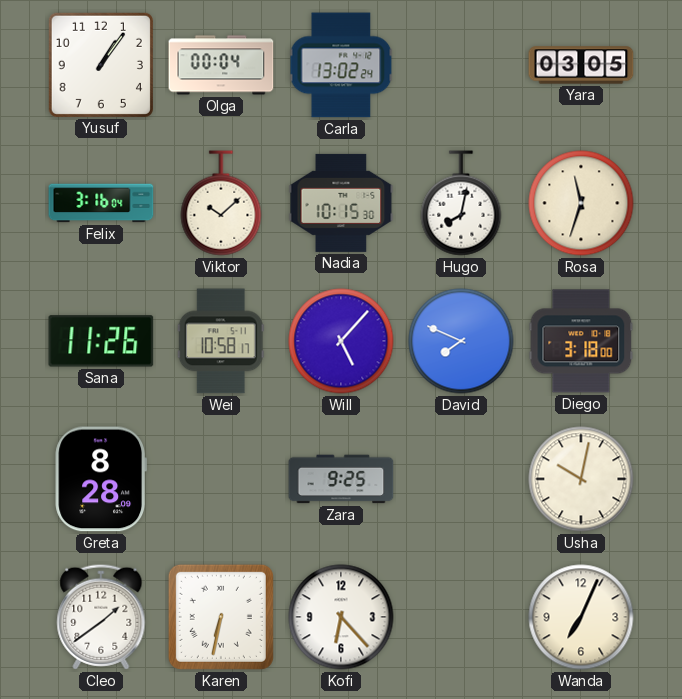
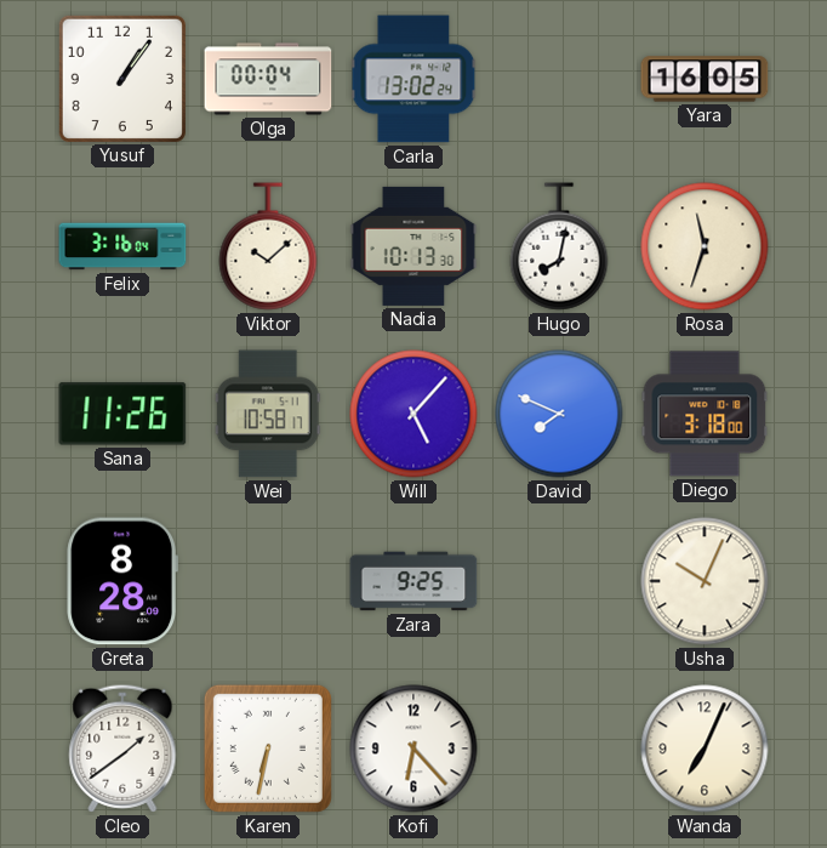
Yara: 03:05 -> 16:05
Nadia: 10:15 -> 10:13
Usha: 10:02 -> 10:04
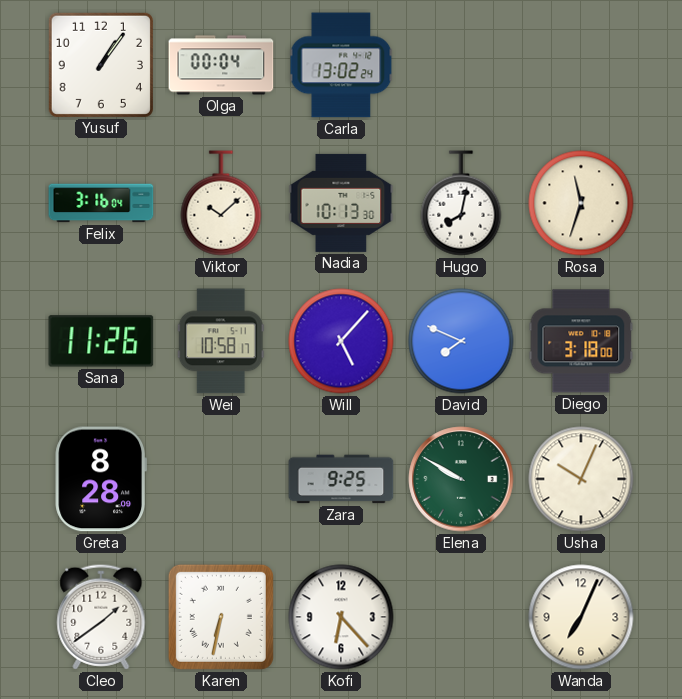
Yara: 16:05 -> none
Elena: none -> 9:50
